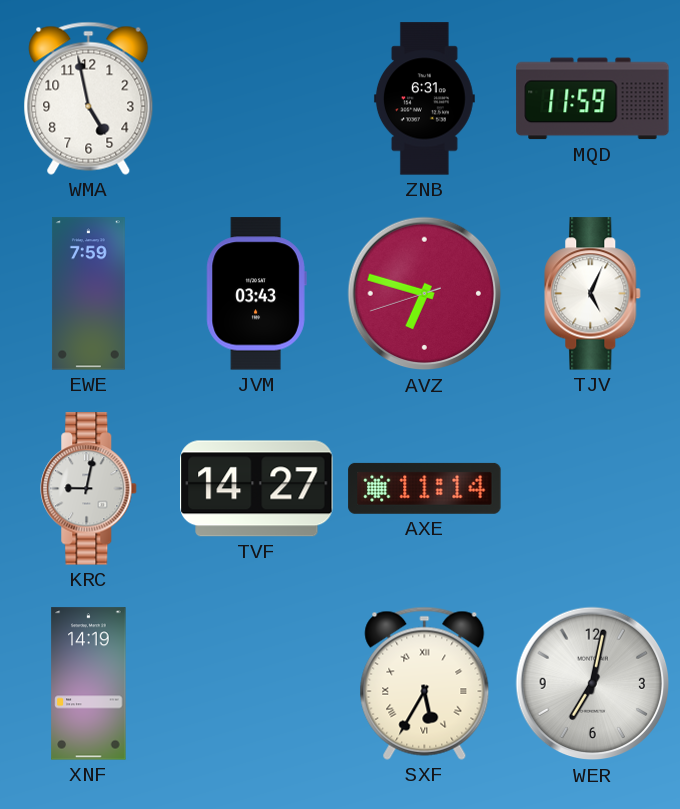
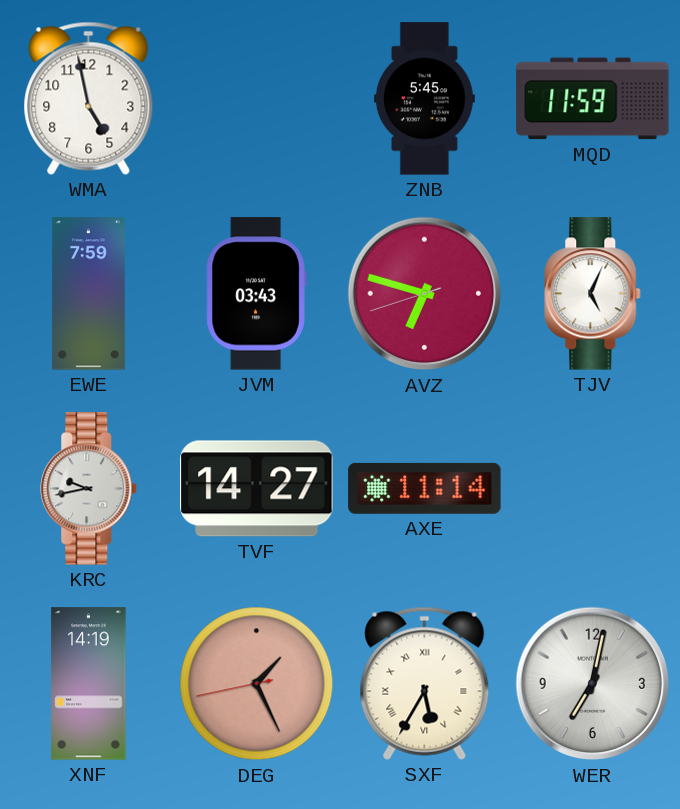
ZNB: 6:31 -> 5:45
KRC: 9:02 -> 9:43
DEG: none -> 1:25
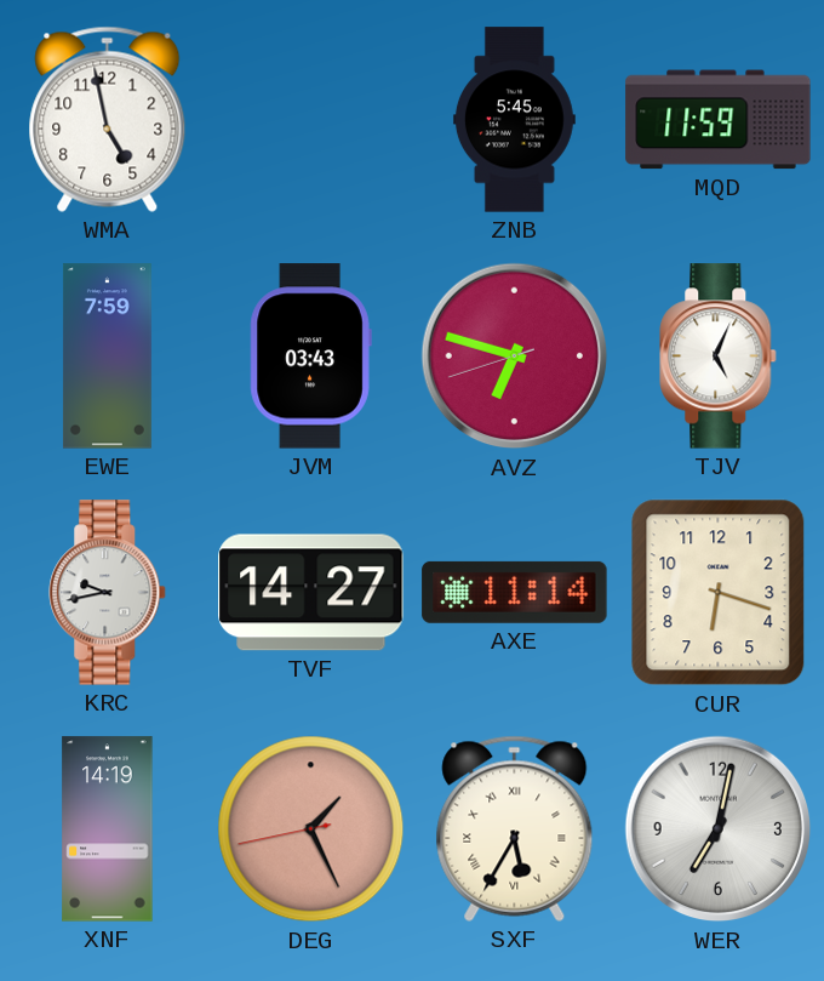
CUR: none -> 6:18
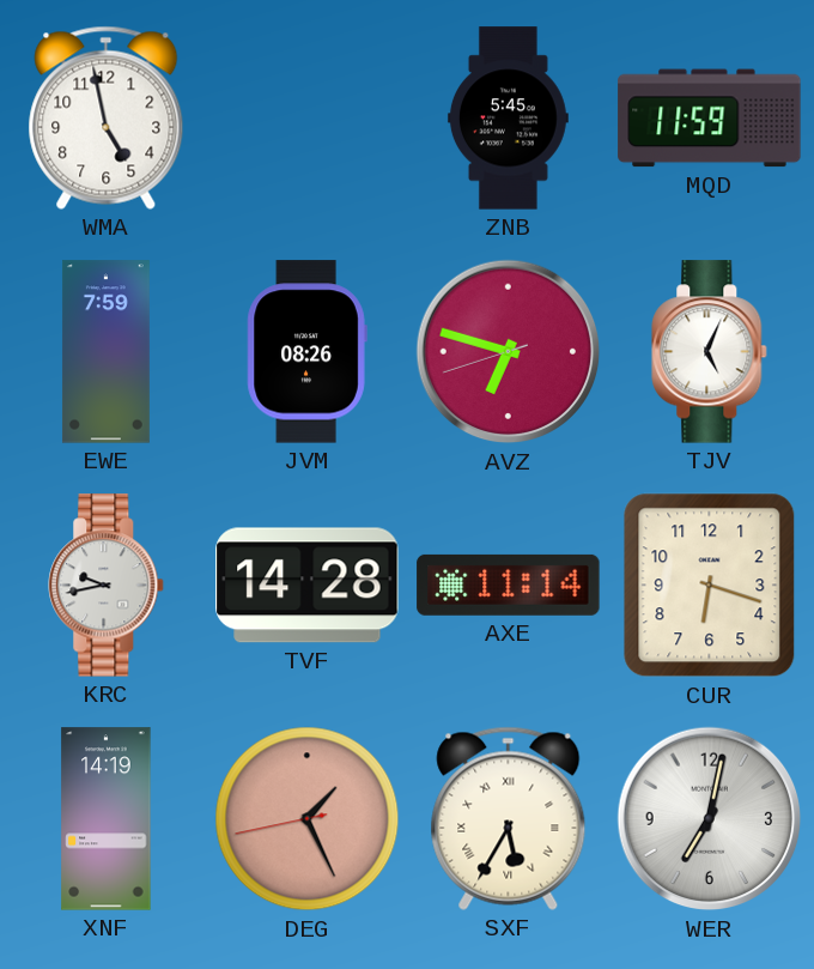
JVM: 03:43 -> 08:26
TVF: 14:27 -> 14:28
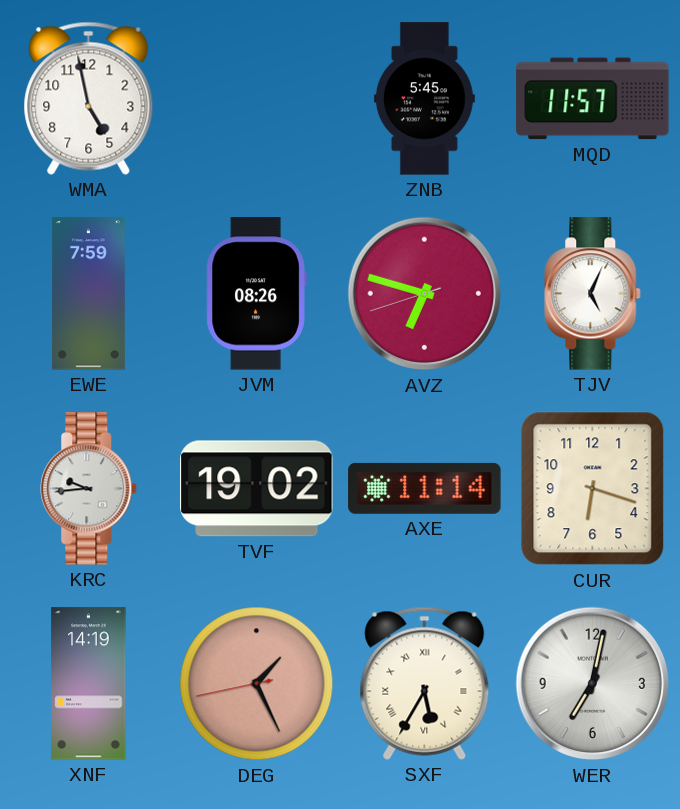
MQD: 11:59 -> 11:57
KRC: 9:43 -> 9:44
TVF: 14:28 -> 19:02
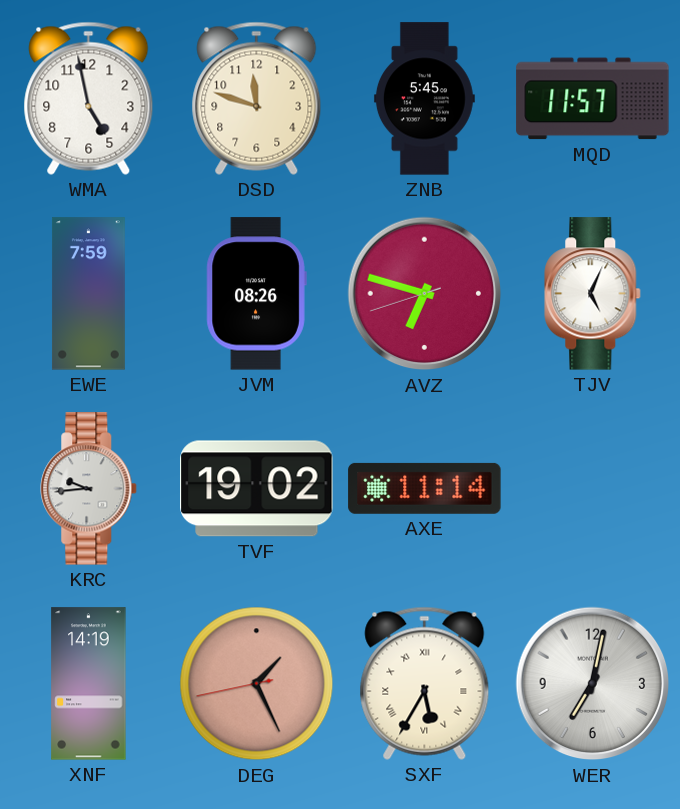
DSD: none -> 11:48
CUR: 6:18 -> none
